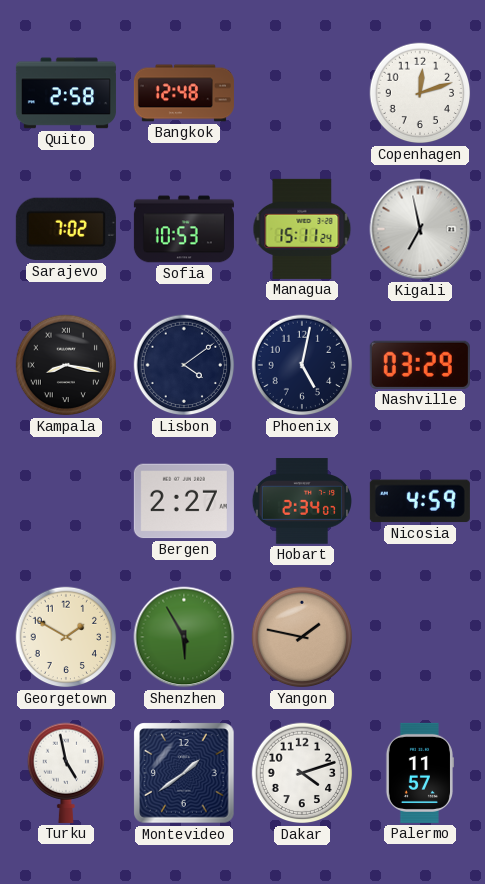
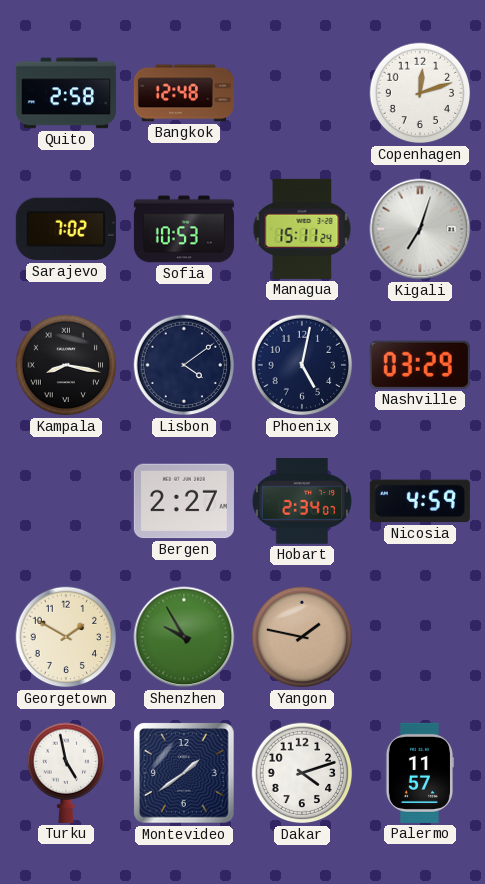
Kigali: 6:58 -> 7:03
Shenzhen: 5:55 -> 9:55
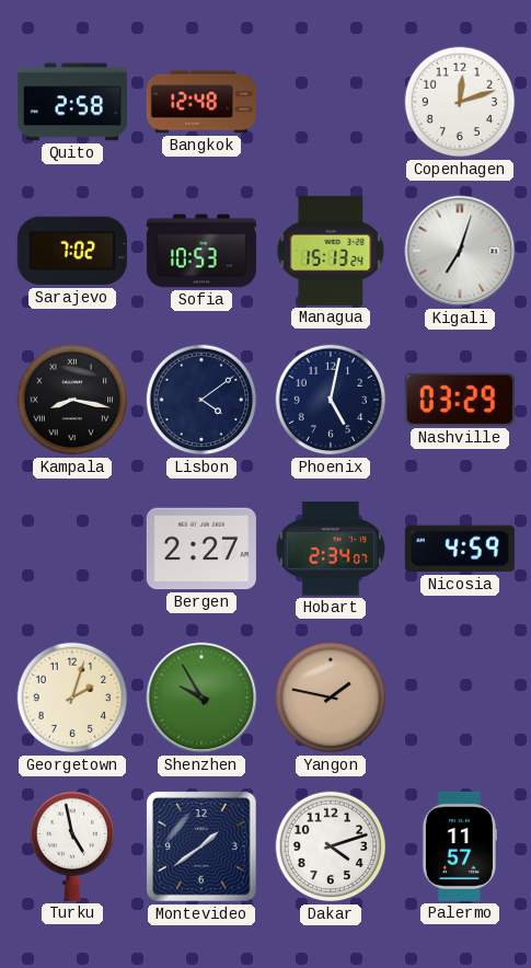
Managua: 15:11 -> 15:13
Georgetown: 1:50 -> 2:03
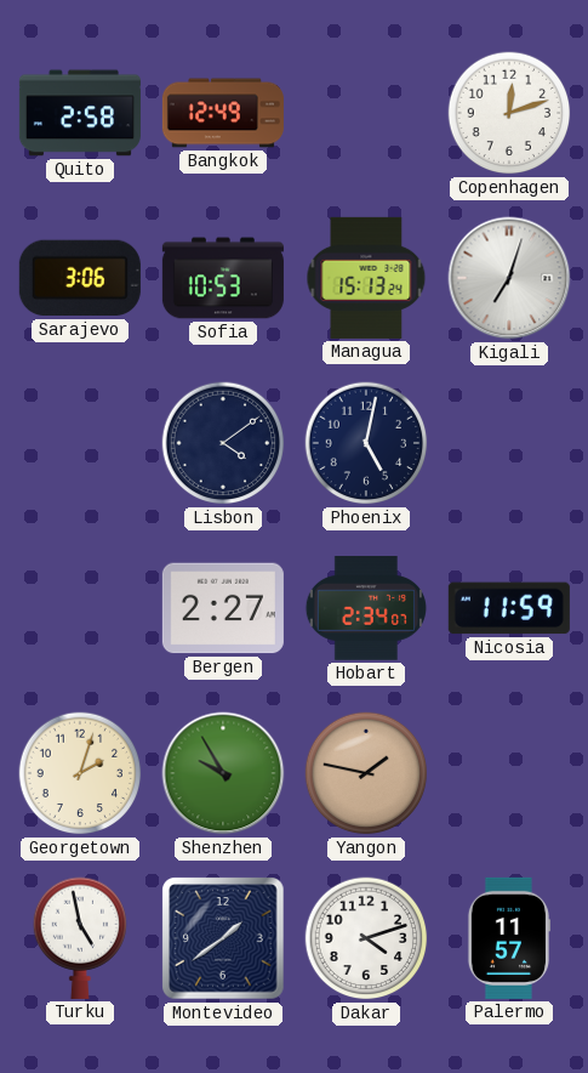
Bangkok: 12:48 -> 12:49
Sarajevo: 7:02 -> 3:06
Kampala: 8:17 -> none
Nashville: 03:29 -> none
Nicosia: 4:59 -> 11:59
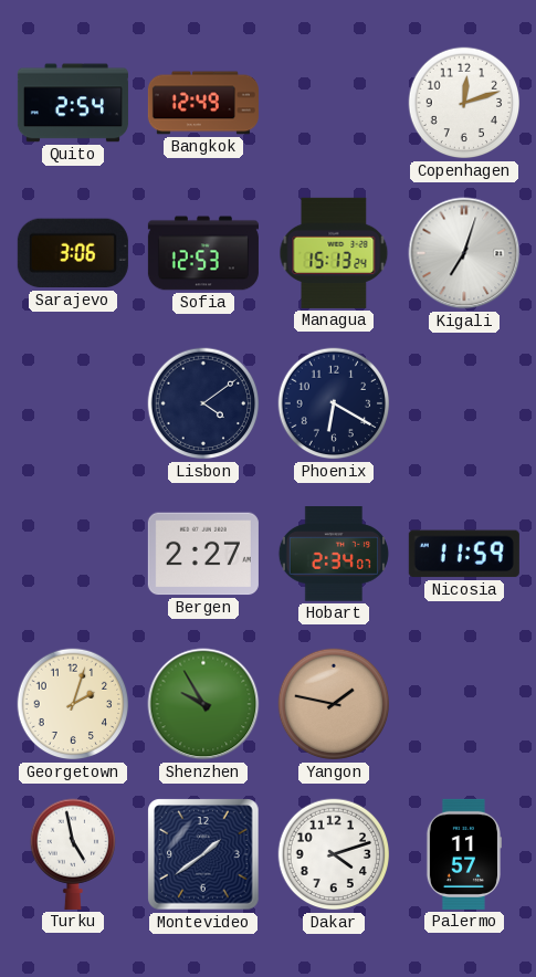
Quito: 2:58 -> 2:54
Sofia: 10:53 -> 12:53
Phoenix: 5:02 -> 6:20
